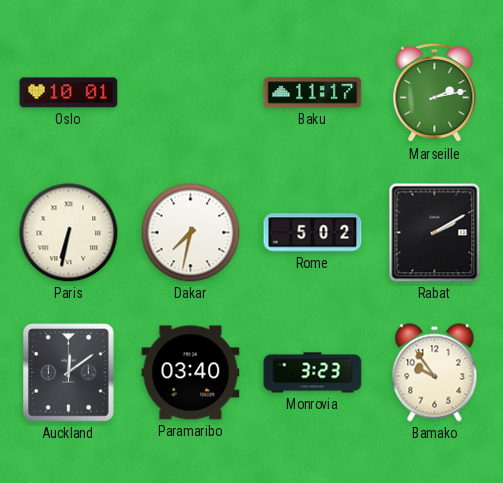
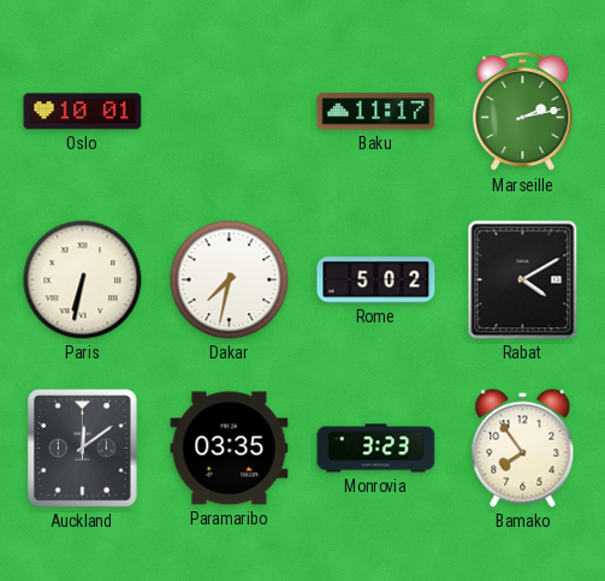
Rabat: 2:10 -> 4:10
Paramaribo: 03:40 -> 03:35
Bamako: 9:54 -> 7:54
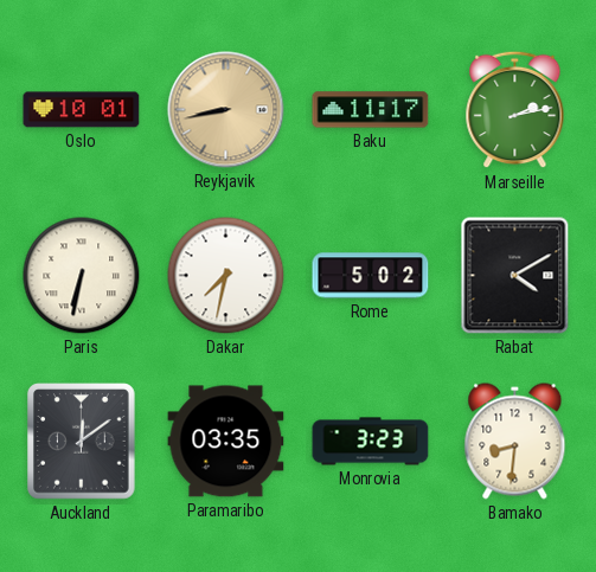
Reykjavik: none -> 8:43
Bamako: 7:54 -> 8:31
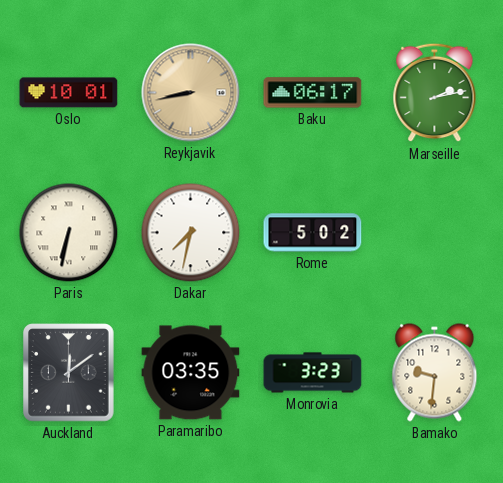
Baku: 11:17 -> 06:17
Rabat: 4:10 -> none
Bamako: 8:31 -> 9:31
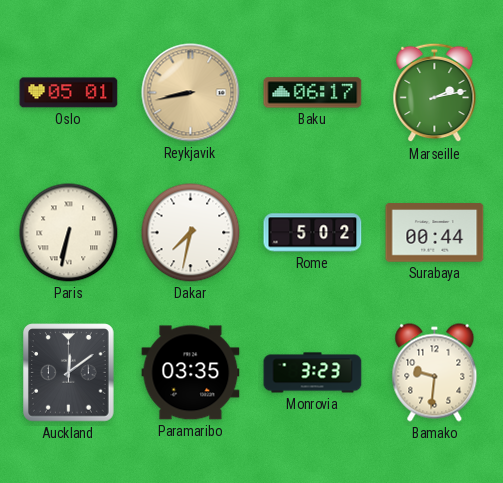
Oslo: 10:01 -> 05:01
Surabaya: none -> 00:44
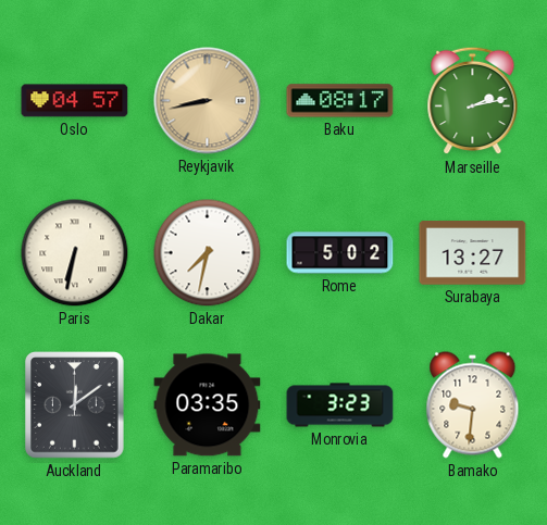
Oslo: 05:01 -> 04:57
Baku: 06:17 -> 08:17
Surabaya: 00:44 -> 13:27
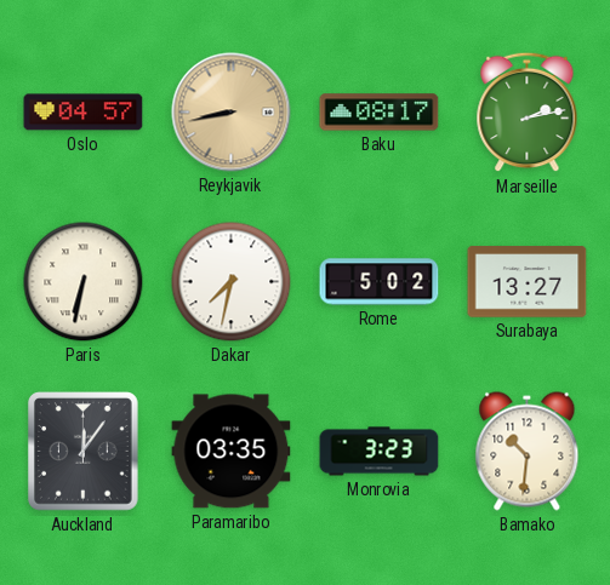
Auckland: 12:09 -> 12:06
Bamako: 9:31 -> 10:31
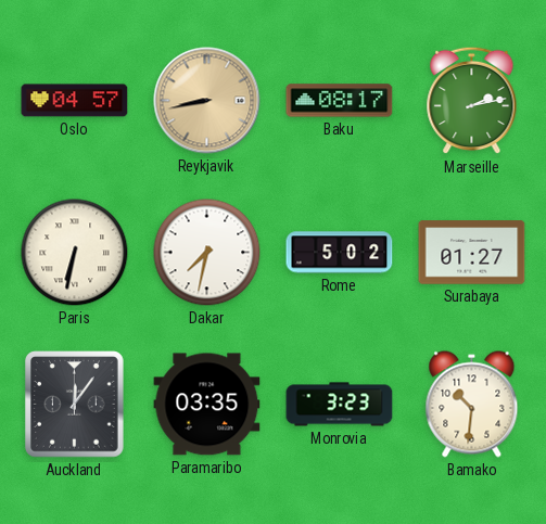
Surabaya: 13:27 -> 01:27
